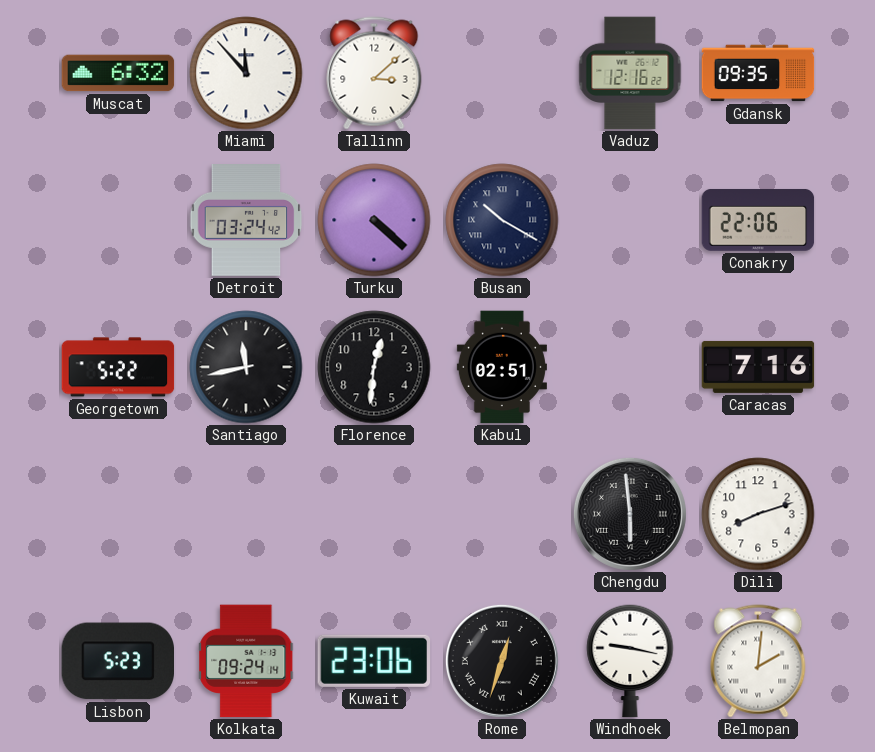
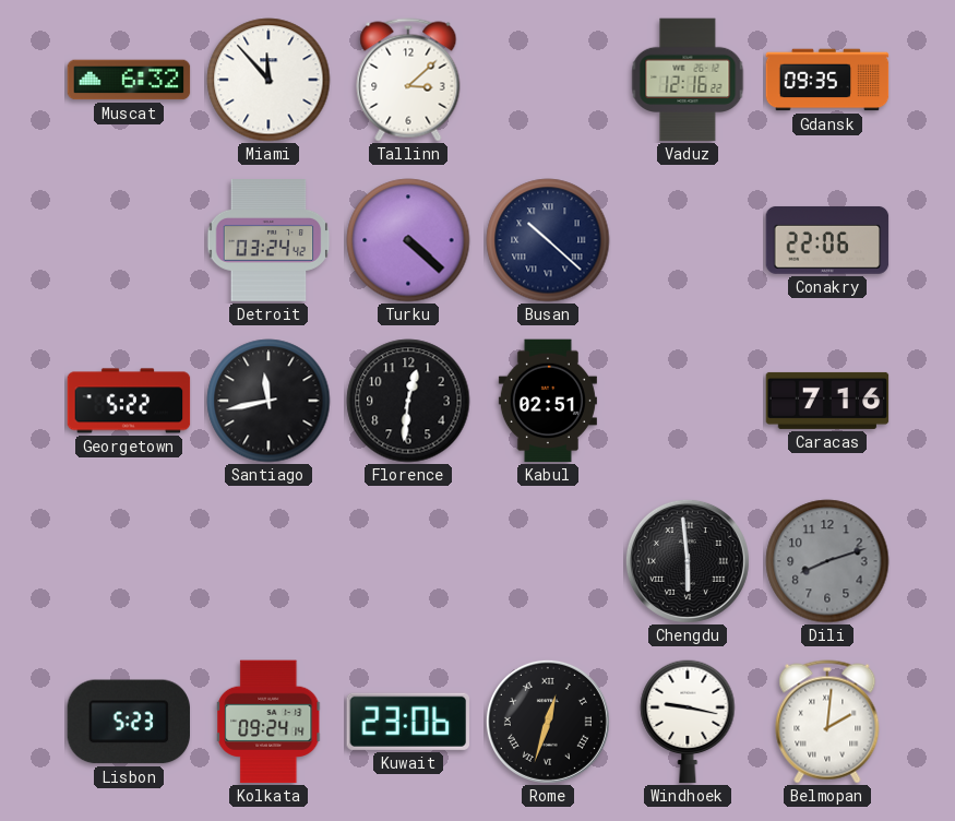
Busan: 10:20 -> 10:22
Dili dial: white -> grey
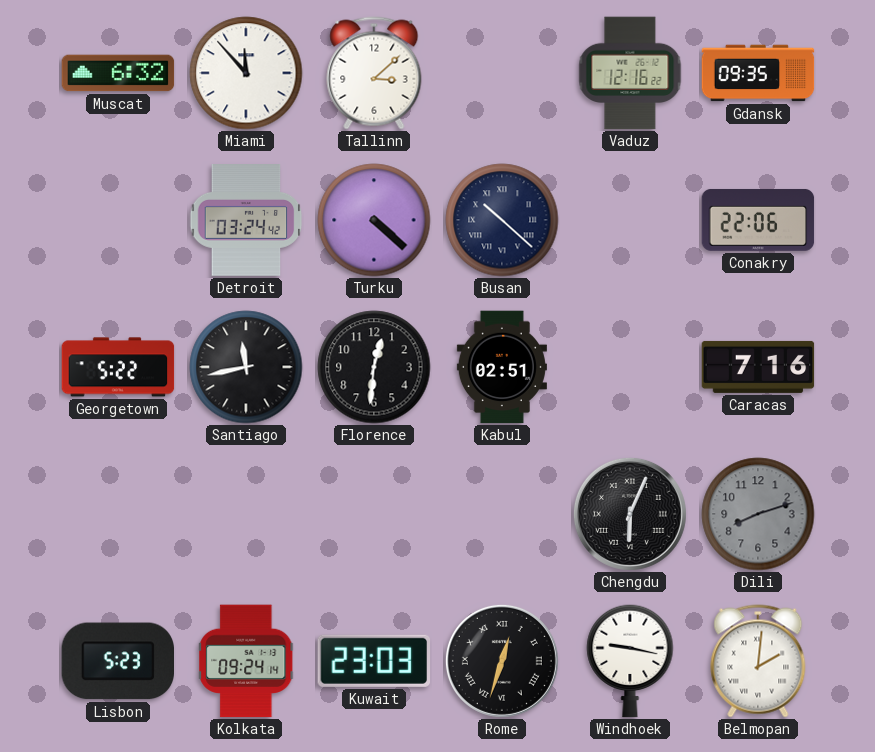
Chengdu: 5:59 -> 6:04
Kuwait: 23:06 -> 23:03
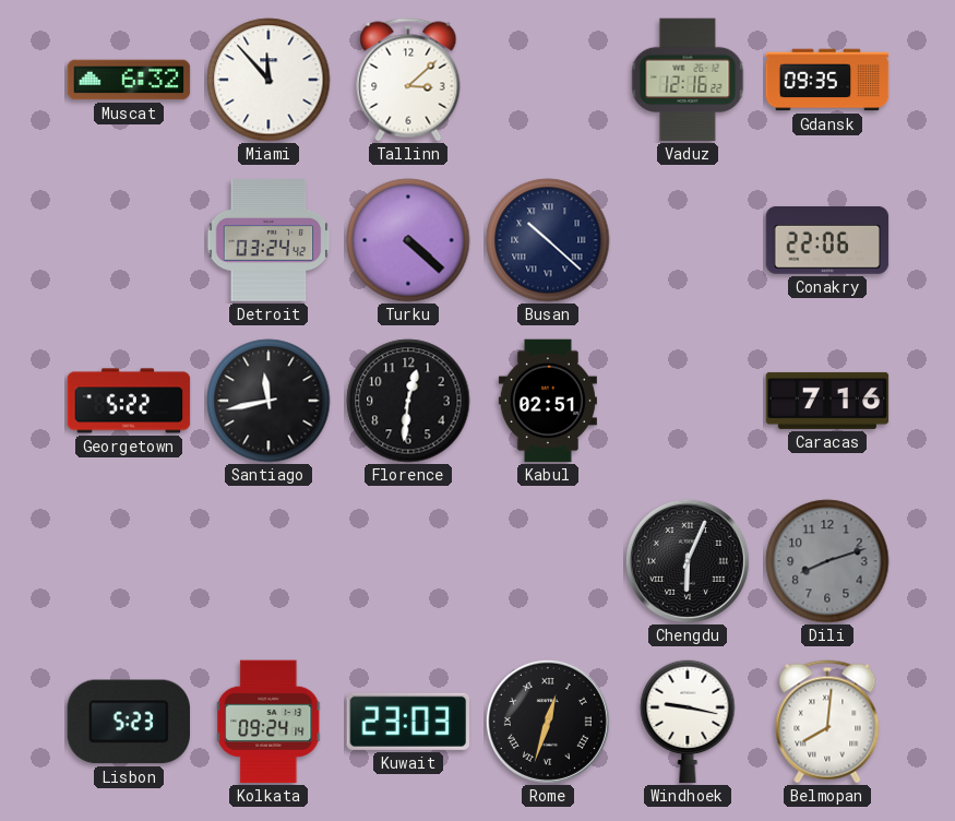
Belmopan: 2:01 -> 8:01
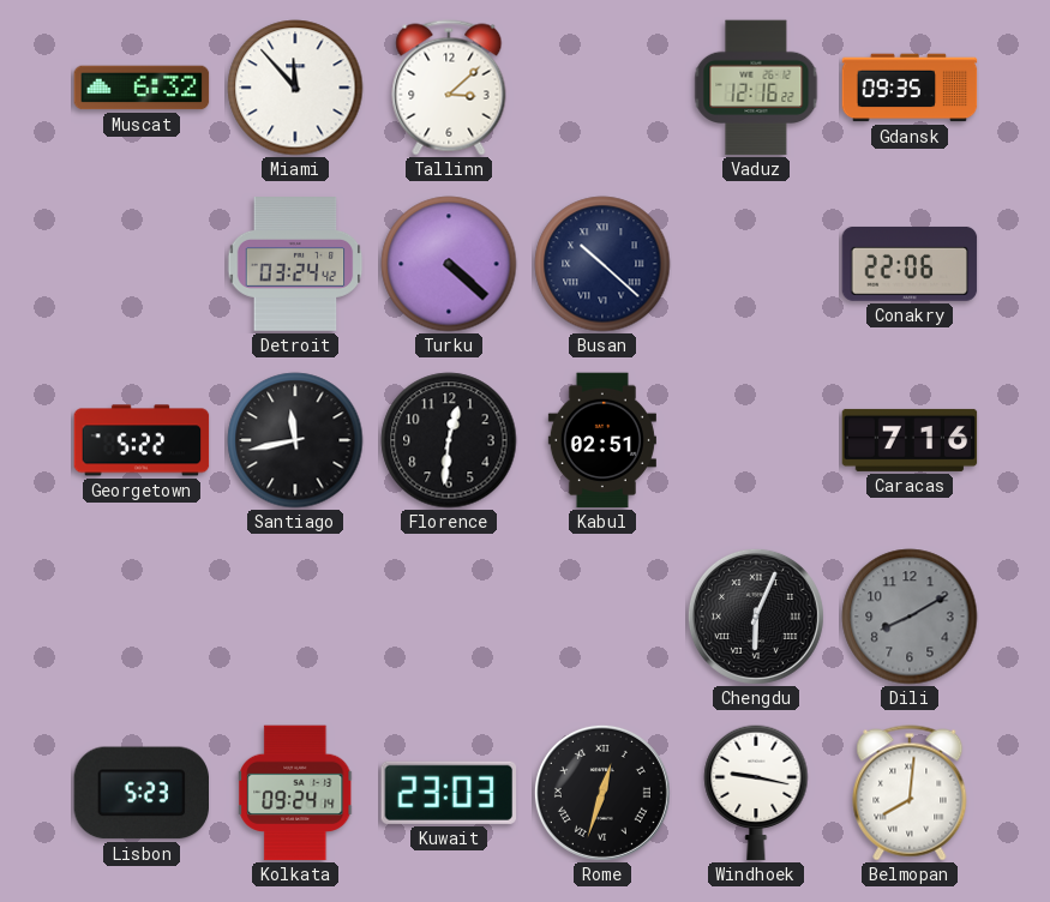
Dili: 8:12 -> 8:10
